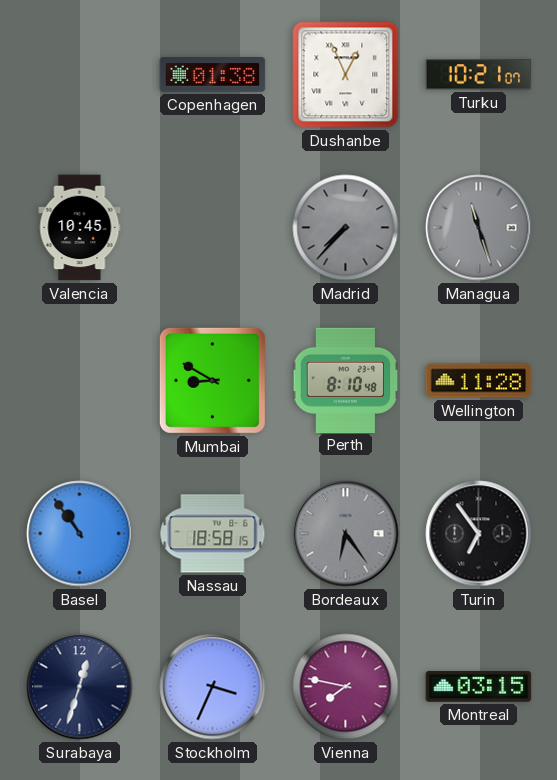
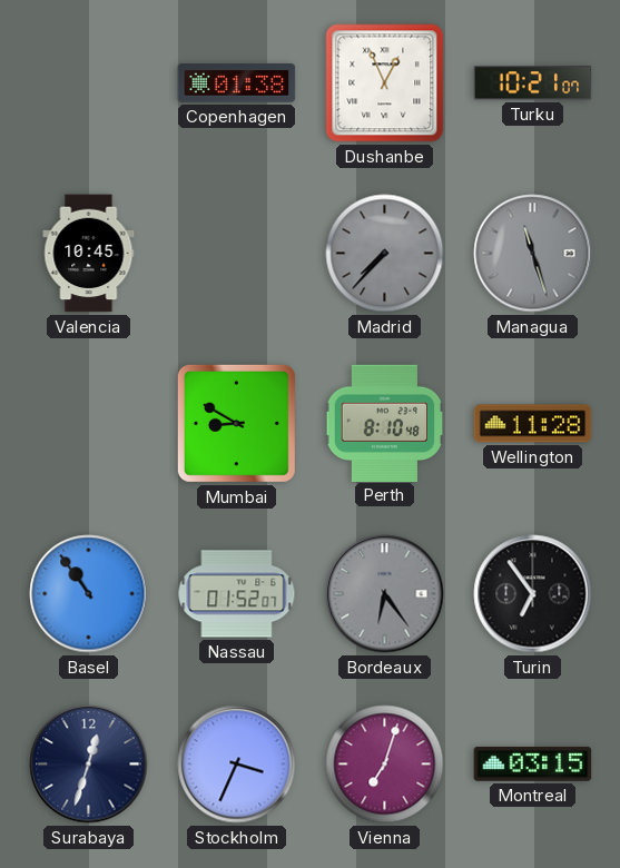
Nassau: 18:58 -> 01:52
Vienna: 7:47 -> 7:03
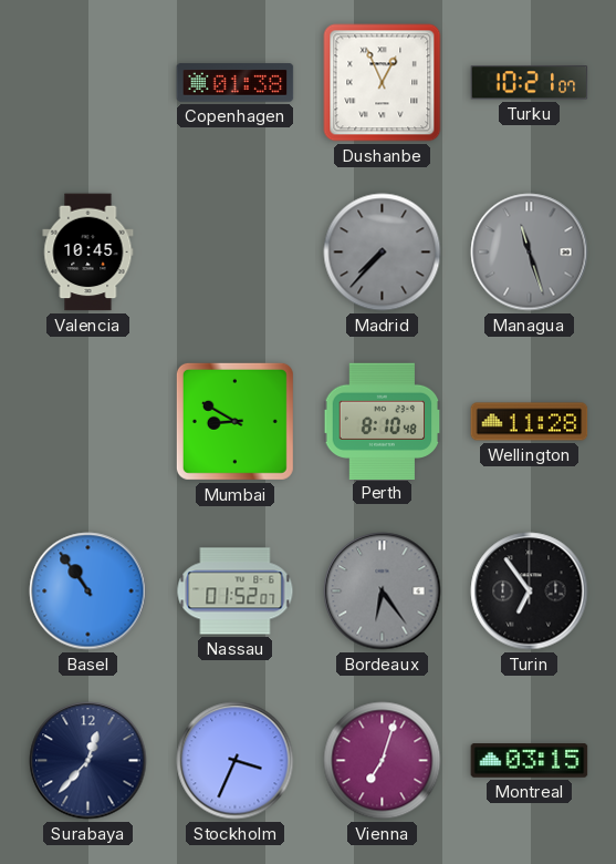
Surabaya: 12:33 -> 12:37
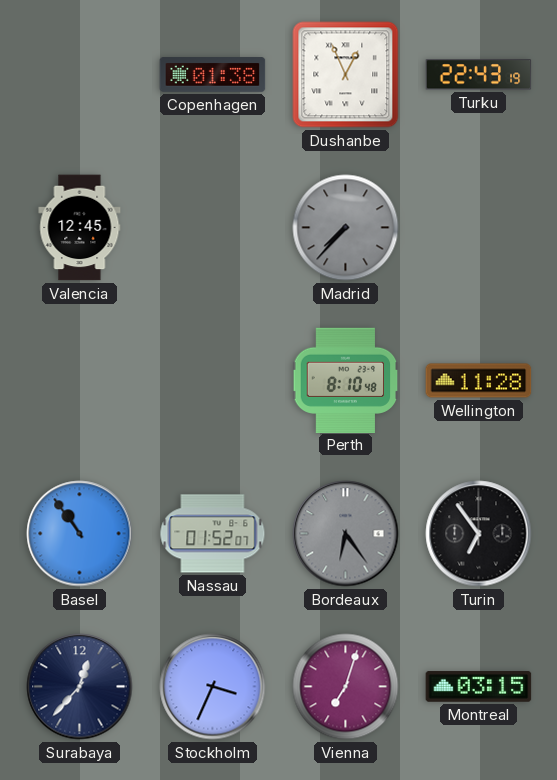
Turku: 10:21 -> 22:43
Valencia: 10:45 -> 12:45
Managua: 11:27 -> none
Mumbai: 8:50 -> none
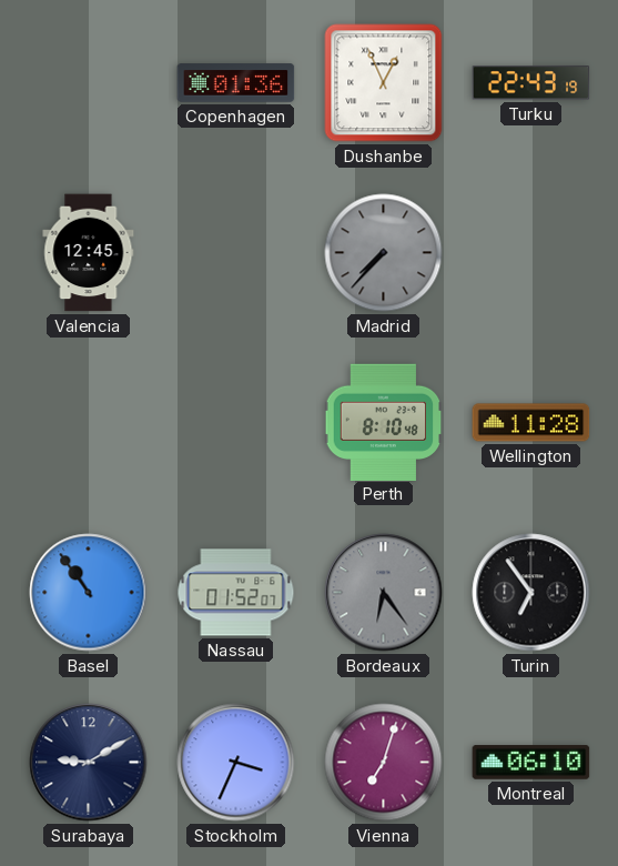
Copenhagen: 01:38 -> 01:36
Surabaya: 12:37 -> 9:10
Montreal: 03:15 -> 06:10
